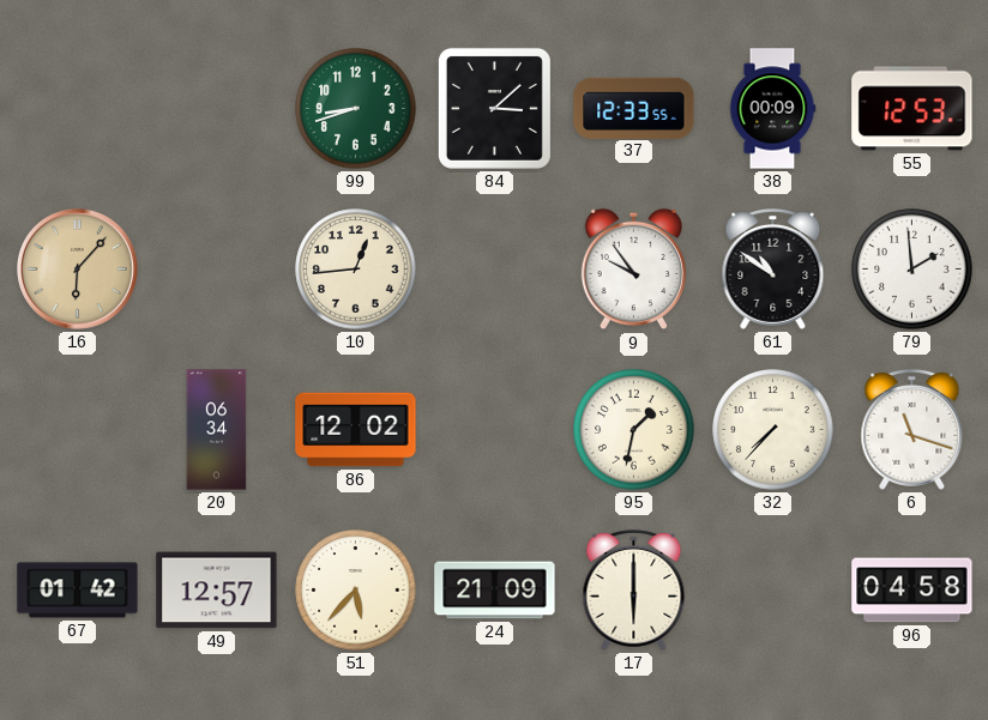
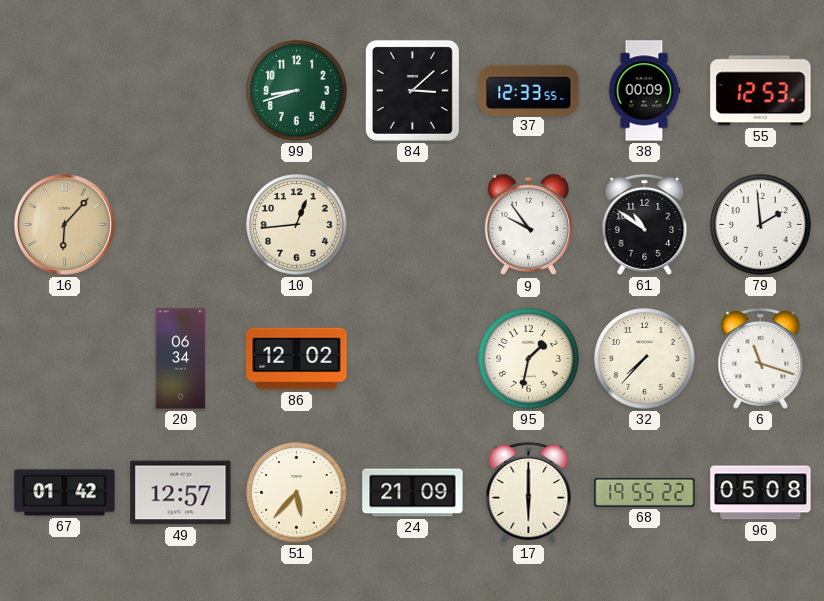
68: none -> 19:55
96: 04:58 -> 05:08
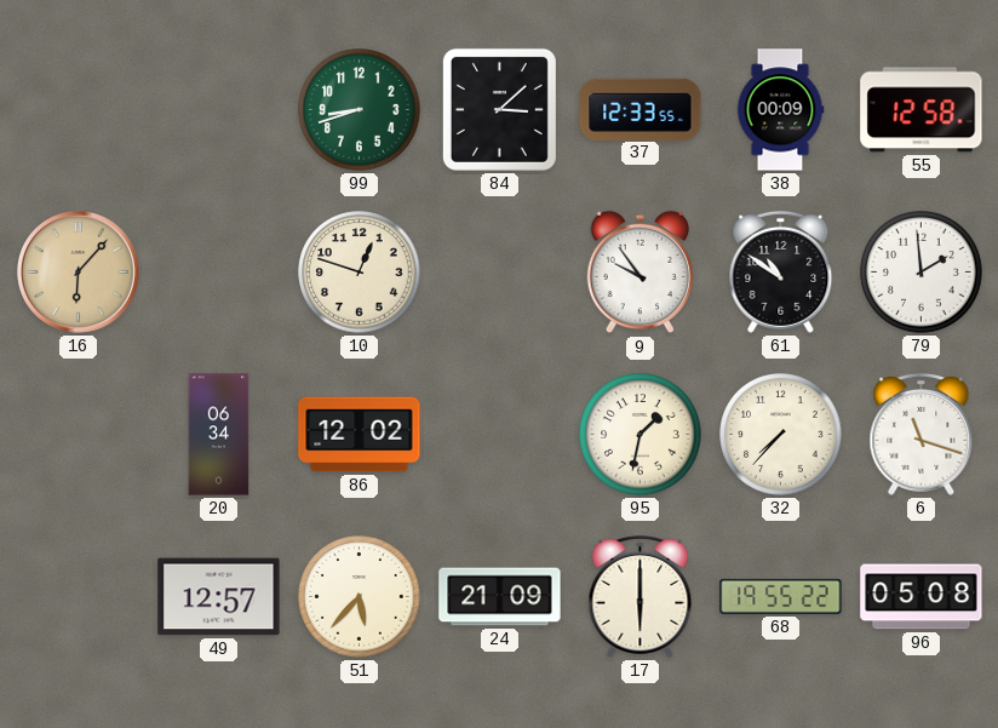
55: 12:53 -> 12:58
10: 12:44 -> 12:48
67: 01:42 -> none
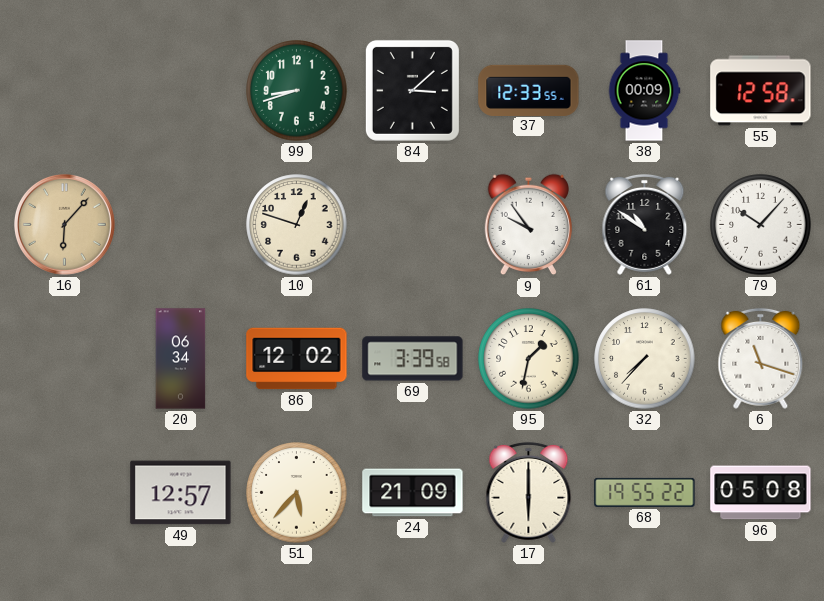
79: 1:59 -> 10:07
69: none -> 3:39
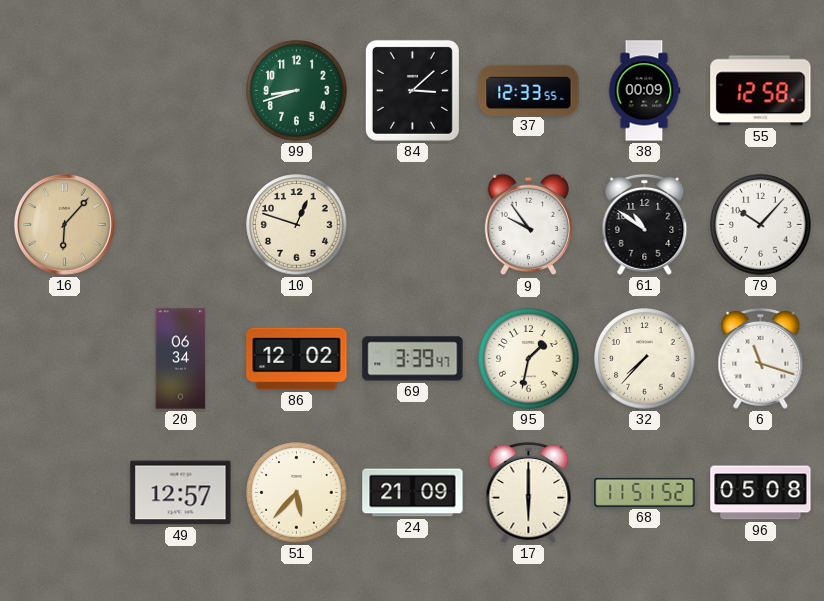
69: 3:39:58 -> 3:39:47
68: 19:55 -> 11:51
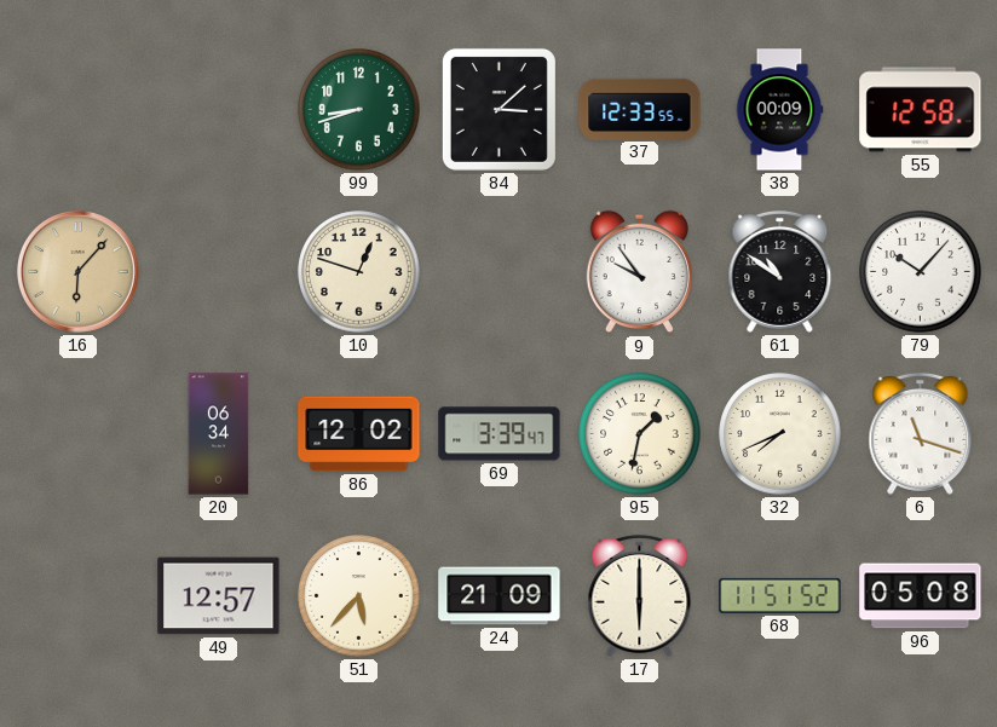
32: 7:37 -> 7:41
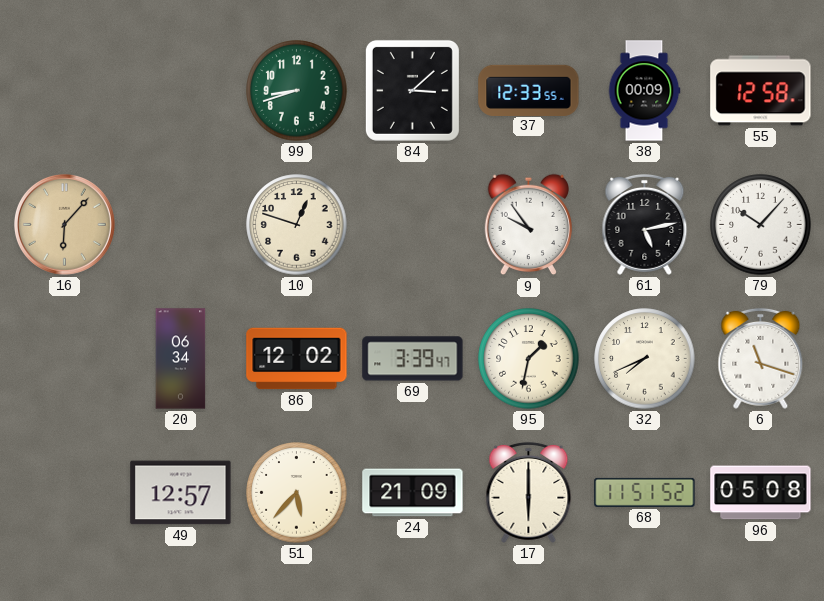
61: 10:51 -> 5:13
